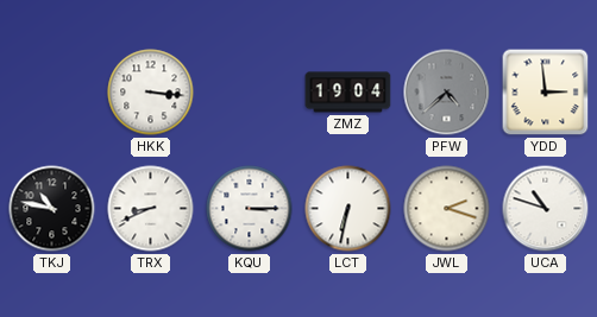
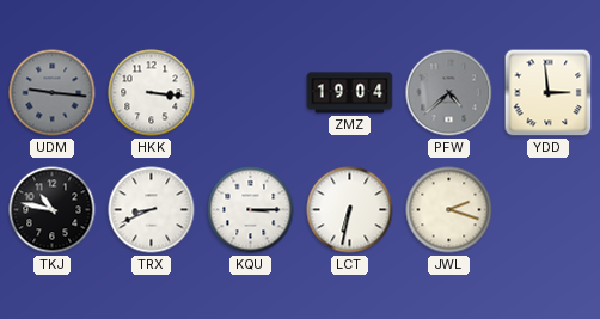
UDM: none -> 9:16
UCA: 10:48 -> none
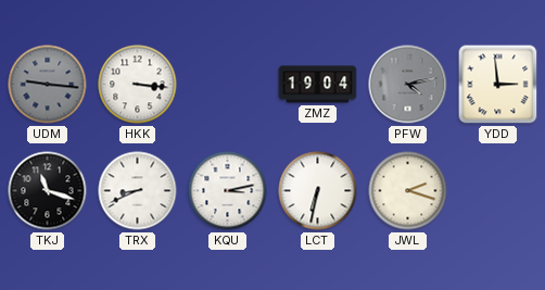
PFW: 4:38 -> 4:13
TKJ: 10:47 -> 11:18
KQU: 3:15 -> 3:13
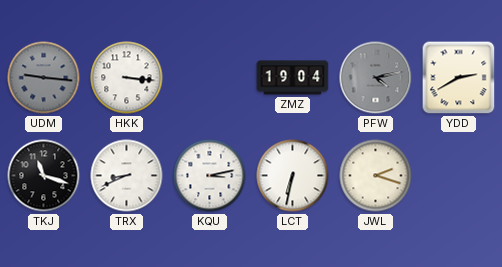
YDD: 2:59 -> 2:40
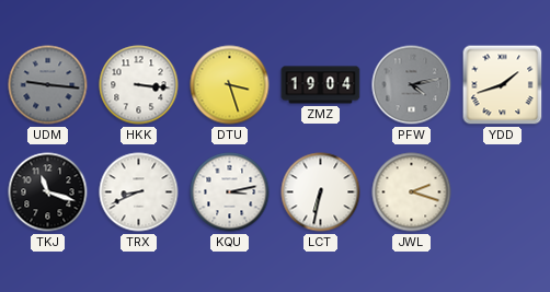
DTU: none -> 3:27
YDD: 2:40 -> 1:42
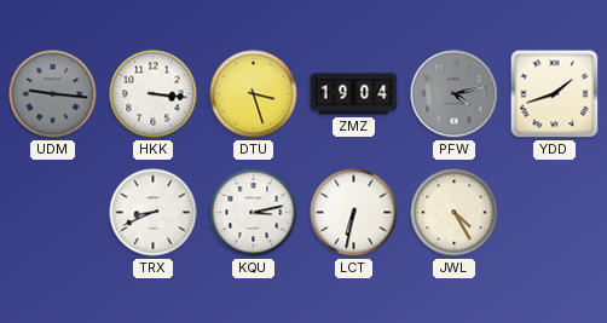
TKJ: 11:18 -> none
JWL: 2:18 -> 4:25
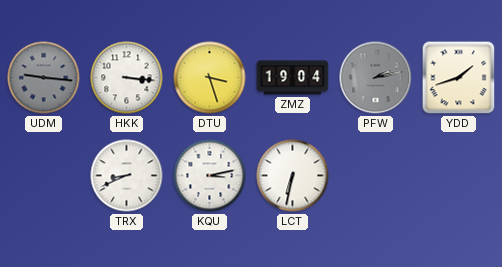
PFW: 4:13 -> 2:13
JWL: 4:25 -> none
